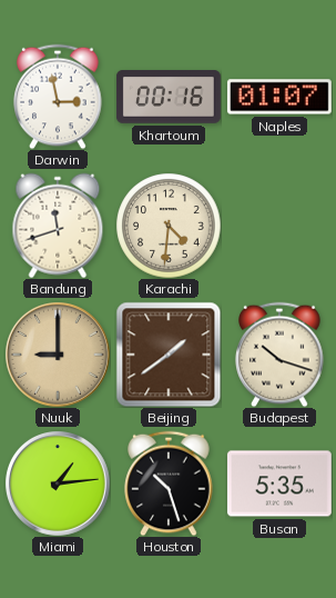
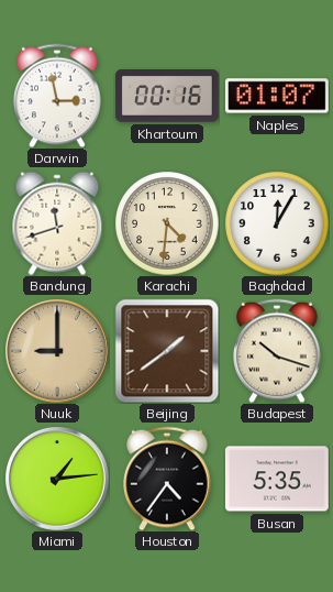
Baghdad: none -> 12:05
Houston: 10:27 -> 4:36
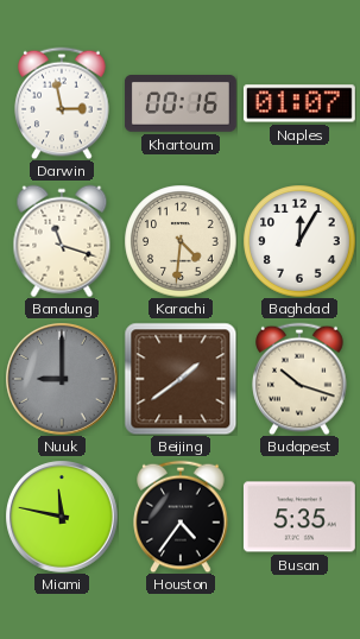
Bandung: 11:42 -> 11:18
Nuuk dial: champagne -> grey
Miami: 1:14 -> 11:47
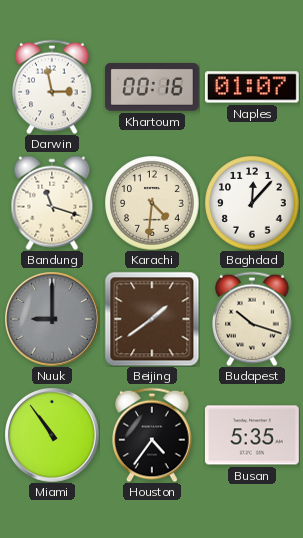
Baghdad: 12:05 -> 12:07
Miami: 11:47 -> 10:54
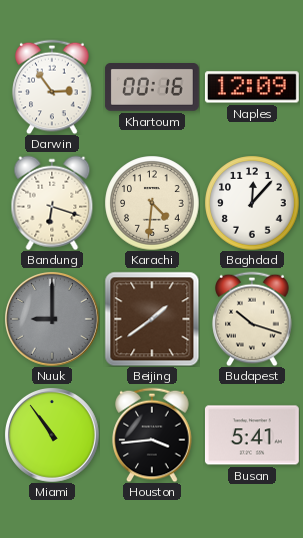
Darwin: 2:58 -> 2:54
Naples: 01:07 -> 12:09
Bandung: 11:18 -> 6:18
Houston: 4:36 -> 3:44
Busan: 5:35 -> 5:41
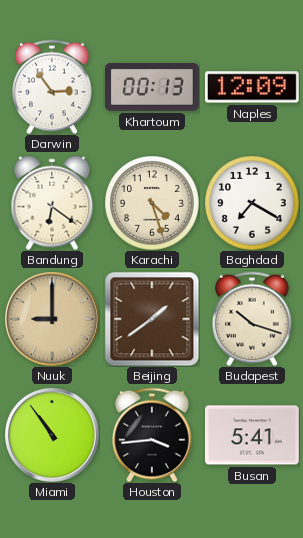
Khartoum: 00:16 -> 00:13
Bandung: 6:18 -> 6:21
Karachi: 4:31 -> 4:27
Baghdad: 12:07 -> 7:20
Nuuk dial: grey -> champagne
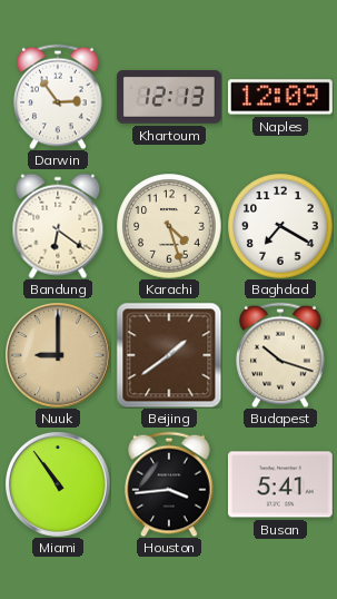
Khartoum: 00:13 -> 12:13
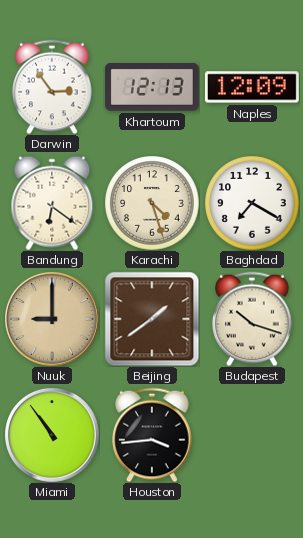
Busan: 5:41 -> none
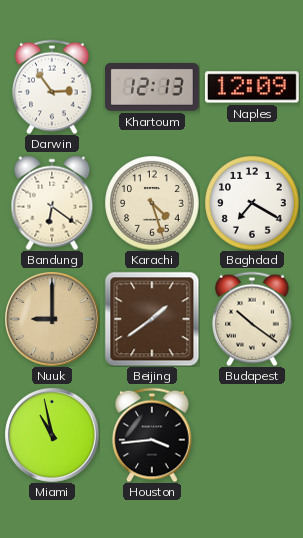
Budapest: 10:18 -> 10:21
Miami: 10:54 -> 10:58
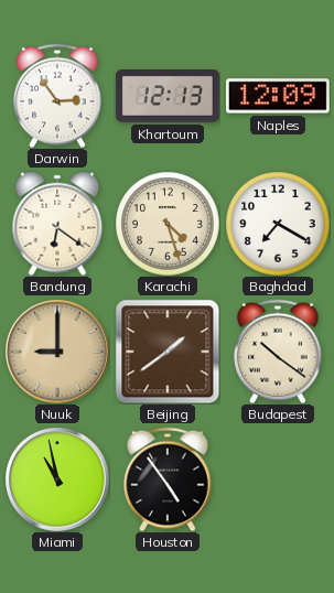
Houston: 3:44 -> 4:54
